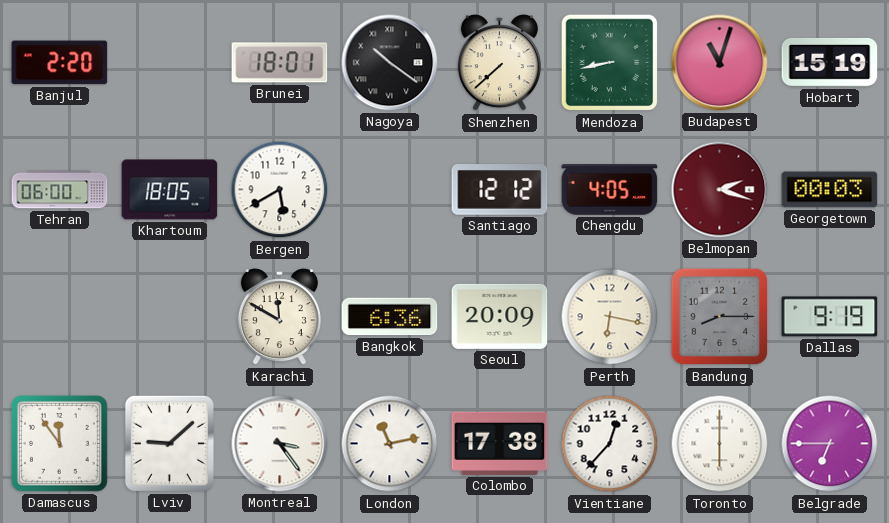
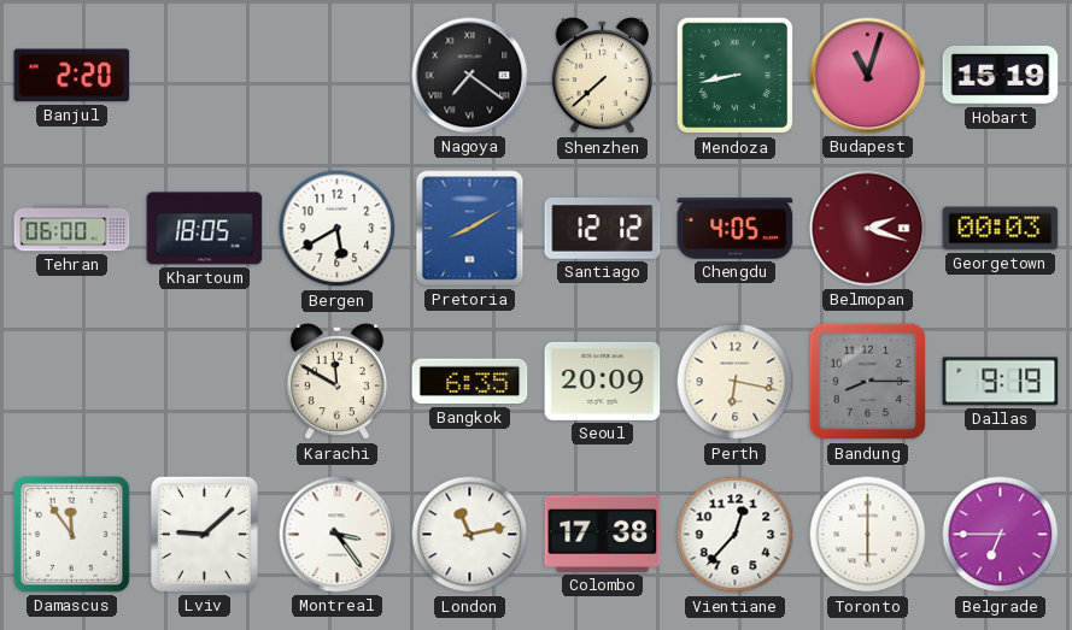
Brunei: 18:01 -> none
Nagoya: 10:21 -> 7:21
Pretoria: none -> 8:10
Bangkok: 6:36 -> 6:35
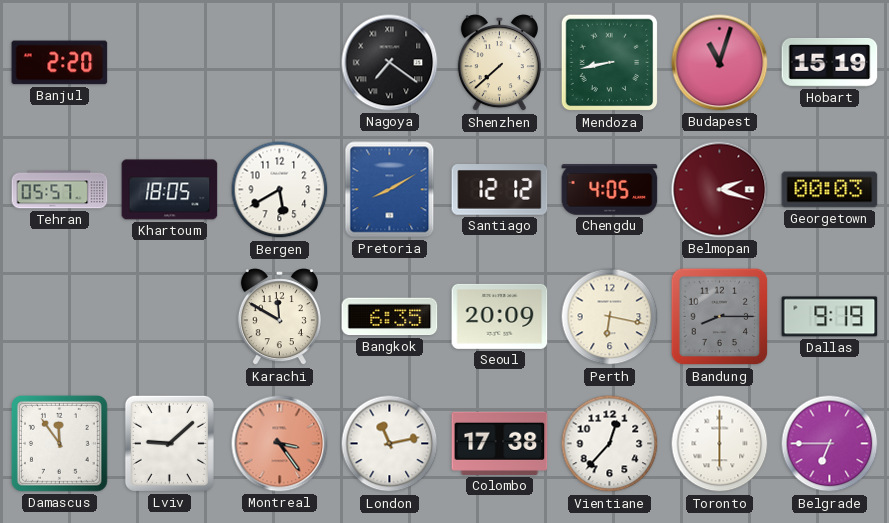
Tehran: 06:00 -> 05:57
Montreal dial: white -> salmon
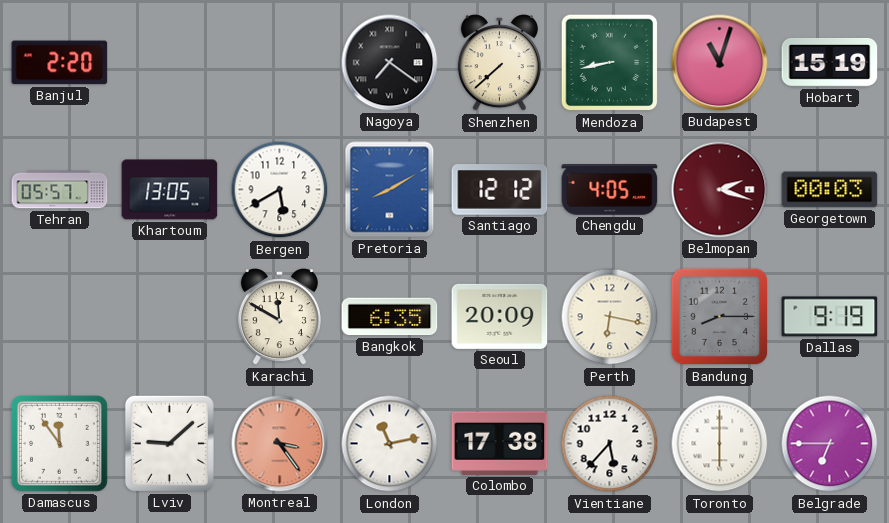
Khartoum: 18:05 -> 13:05
Vientiane: 12:37 -> 5:37
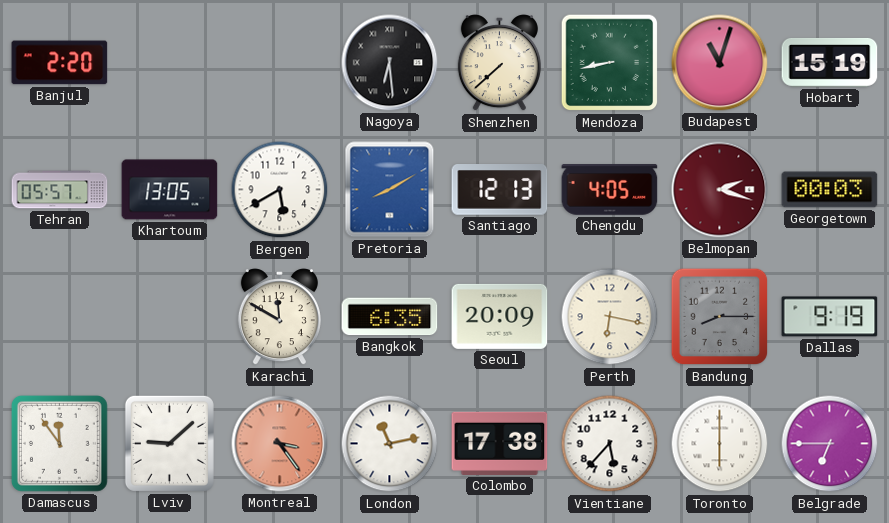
Nagoya: 7:21 -> 6:29
Santiago: 12:12 -> 12:13
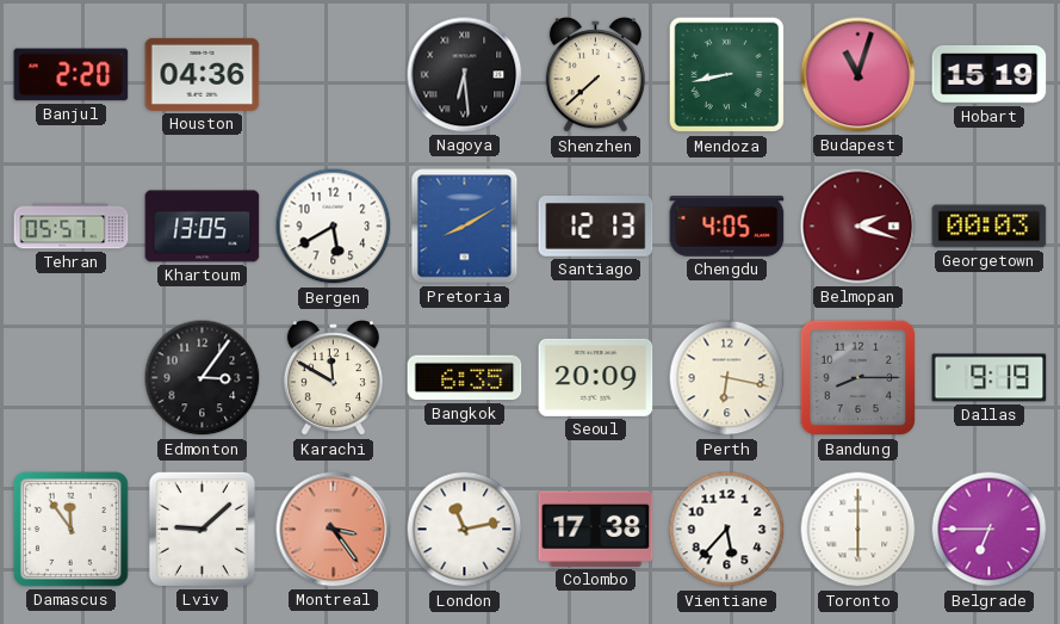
Houston: none -> 04:36
Edmonton: none -> 3:06
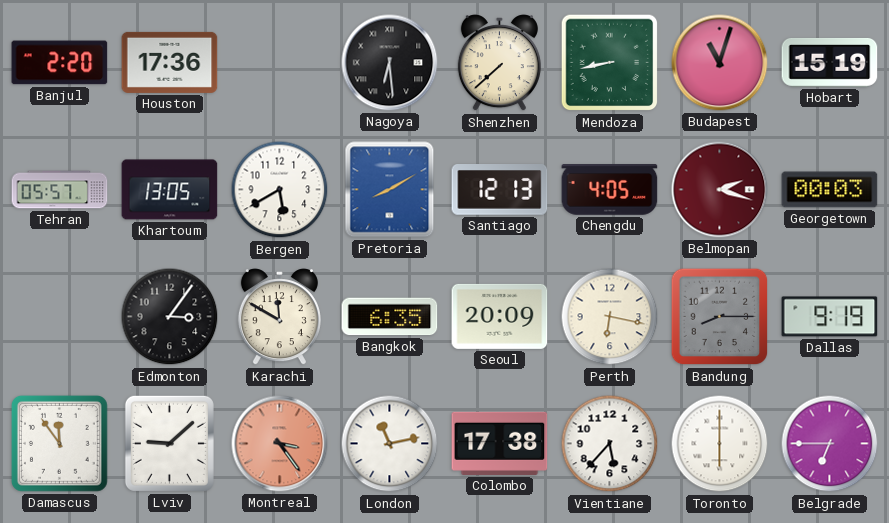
Houston: 04:36 -> 17:36
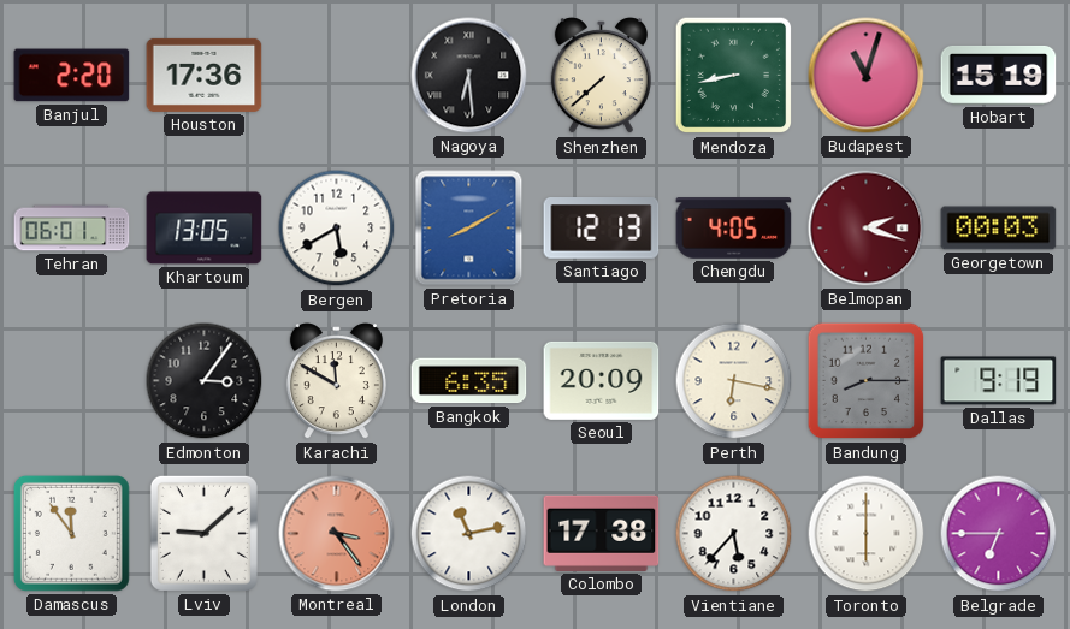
Tehran: 05:57 -> 06:01
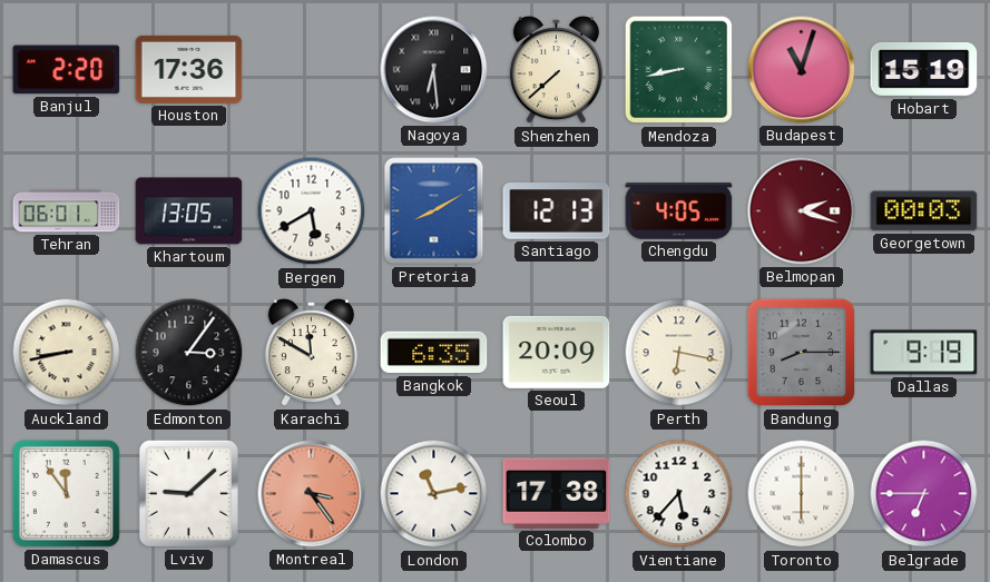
Auckland: none -> 8:43
